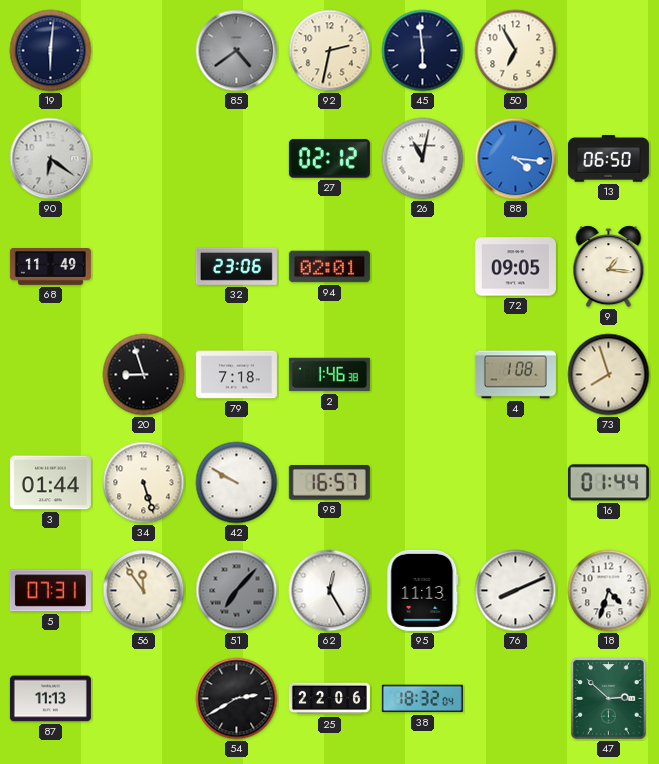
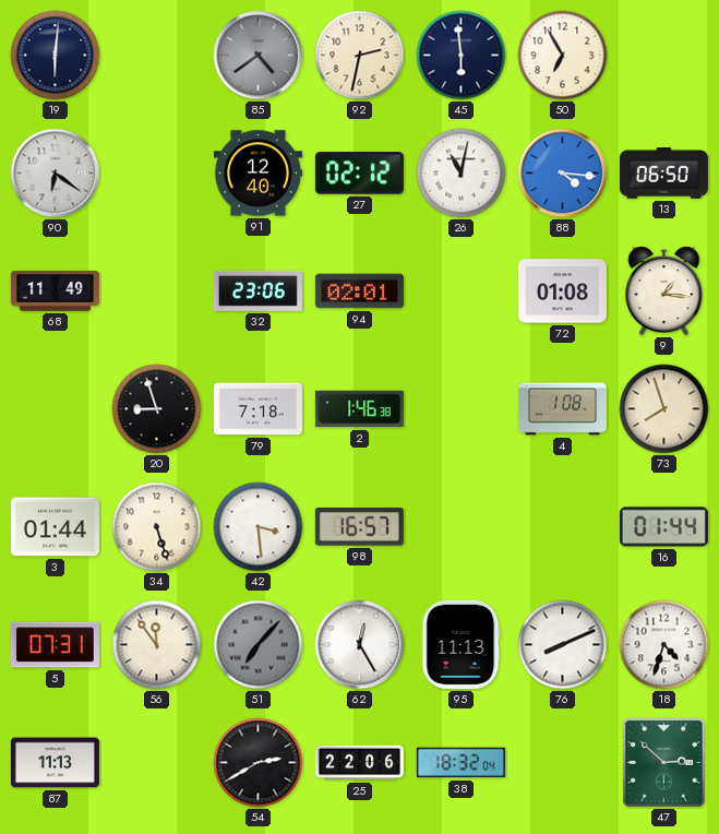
91: none -> 12:40
72: 09:05 -> 01:08
42: 9:50 -> 3:29
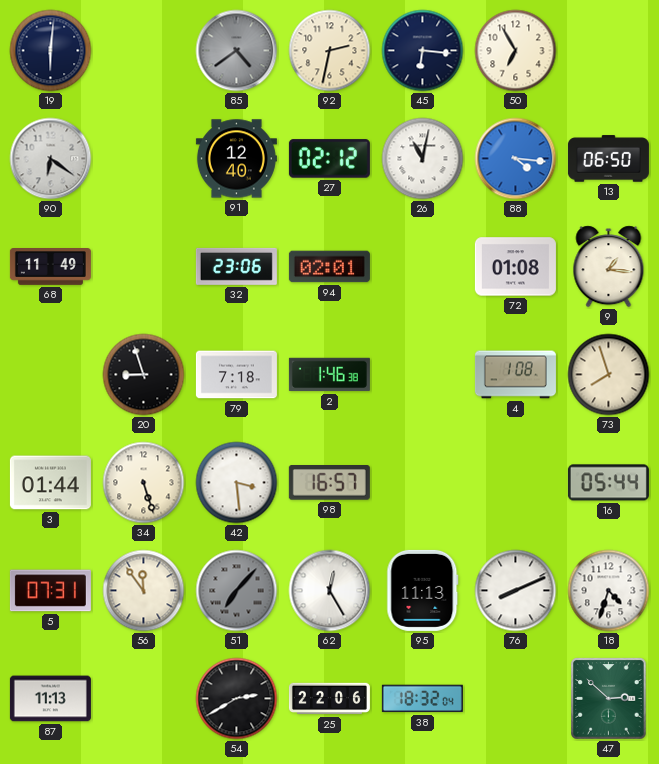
45: 5:59 -> 6:16
16: 01:44 -> 05:44
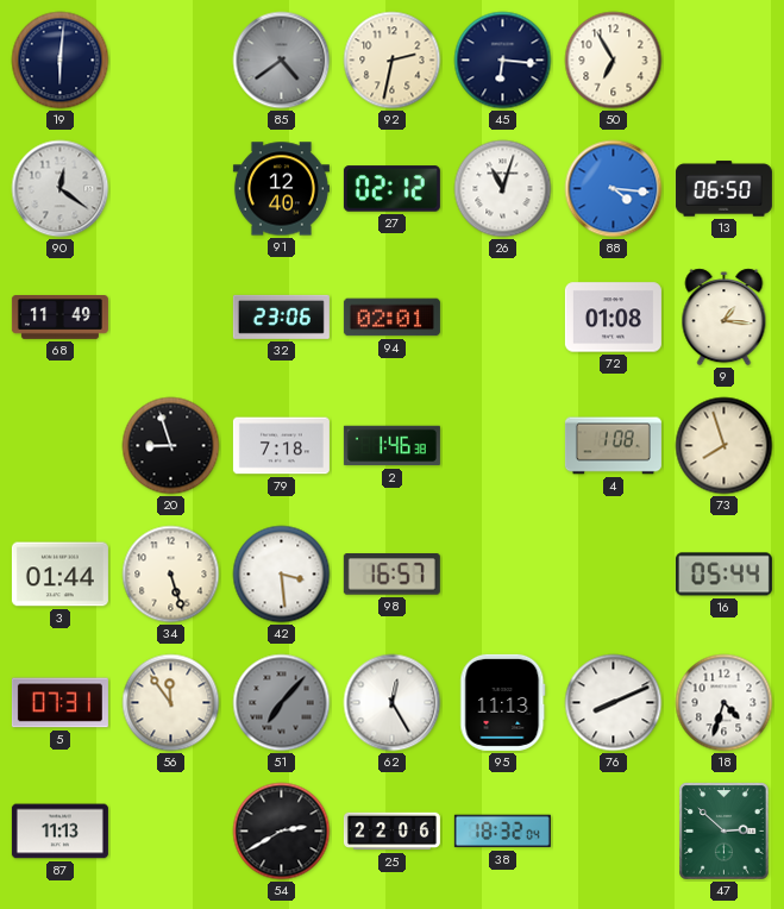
90: 6:21 -> 12:21
26: 11:02 -> 11:03
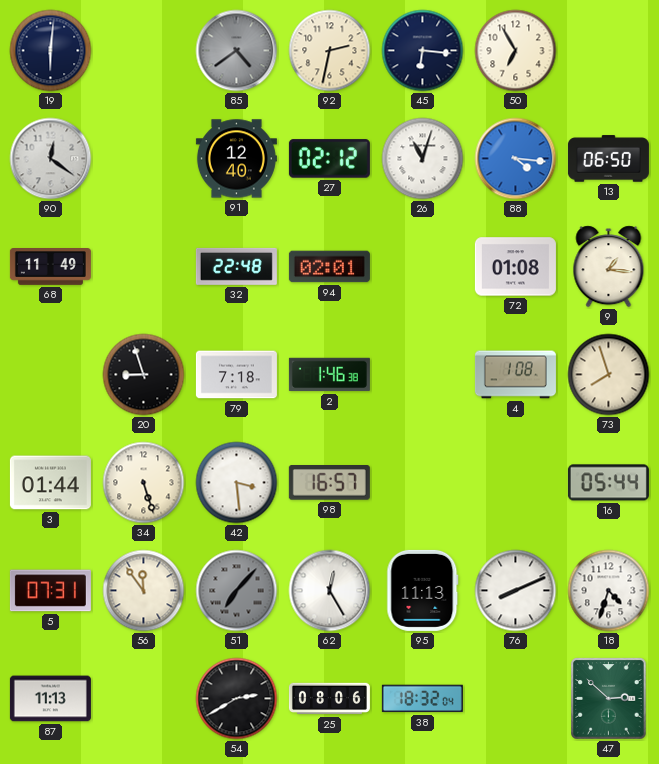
32: 23:06 -> 22:48
25: 22:06 -> 08:06
